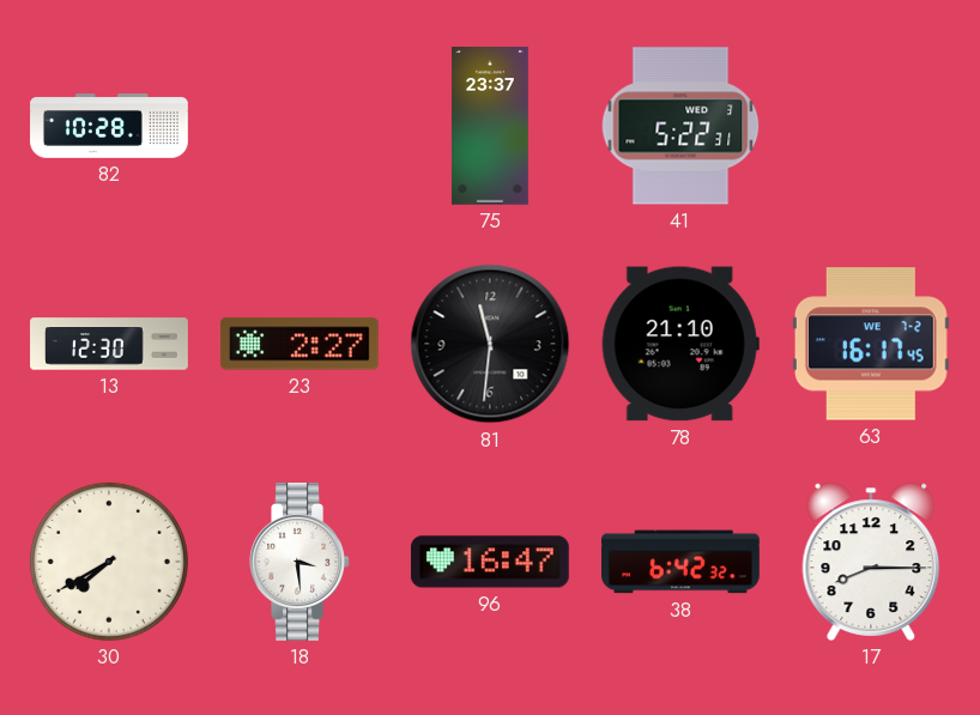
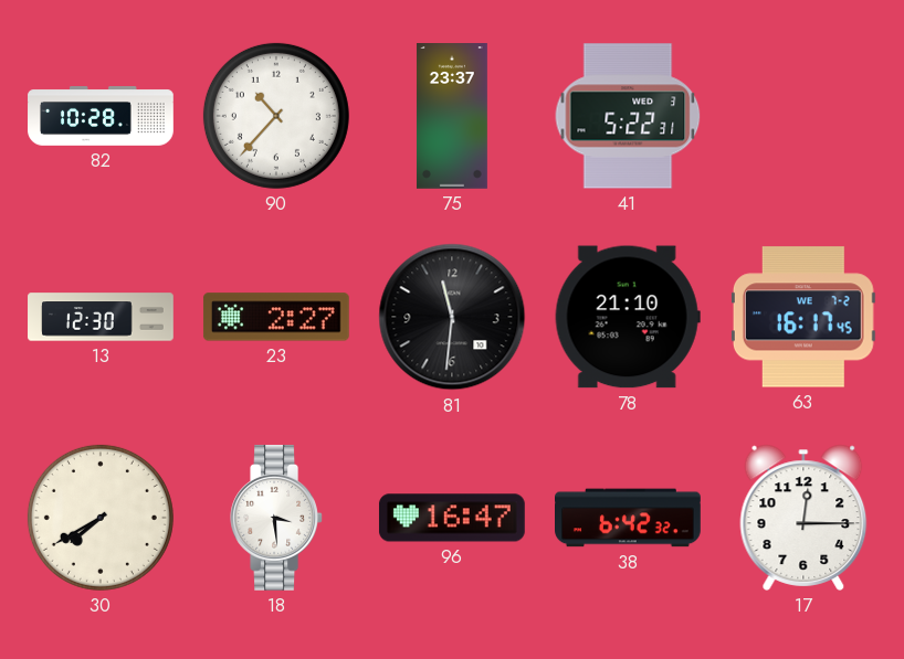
90: none -> 10:37
17: 8:15 -> 12:15
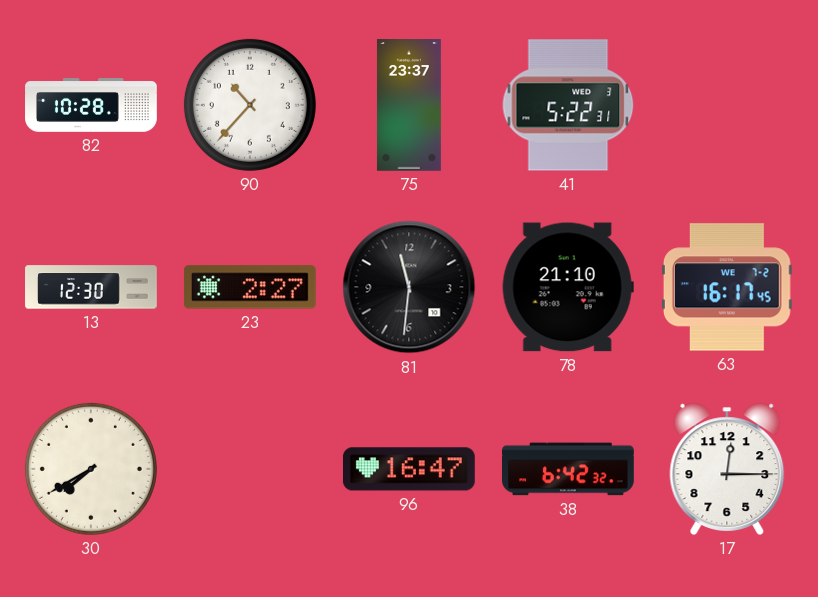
18: 3:29 -> none
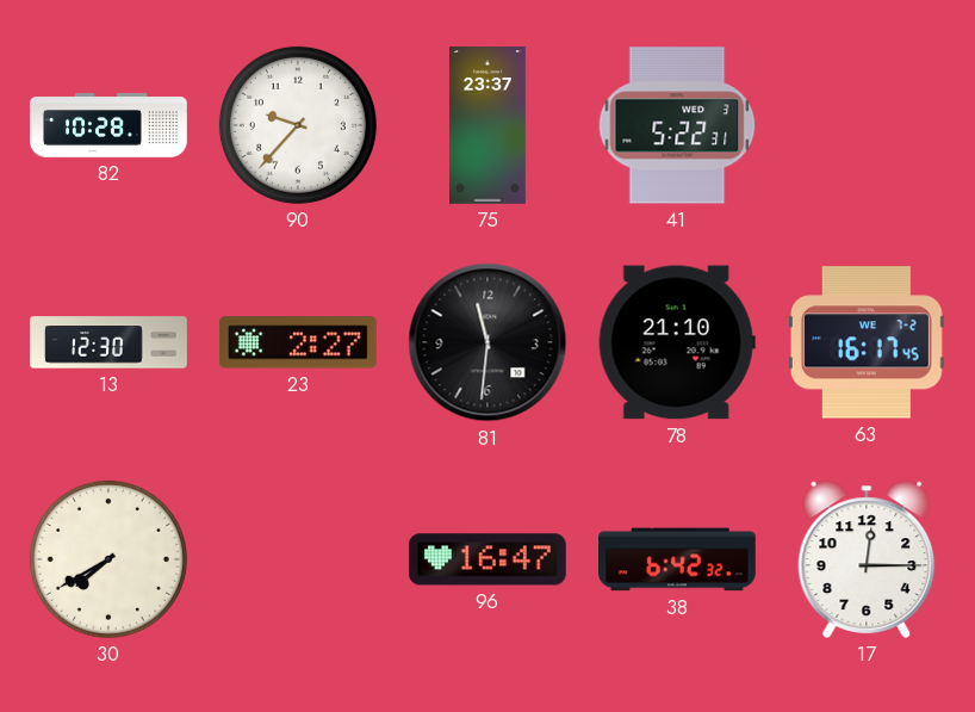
90: 10:37 -> 9:37
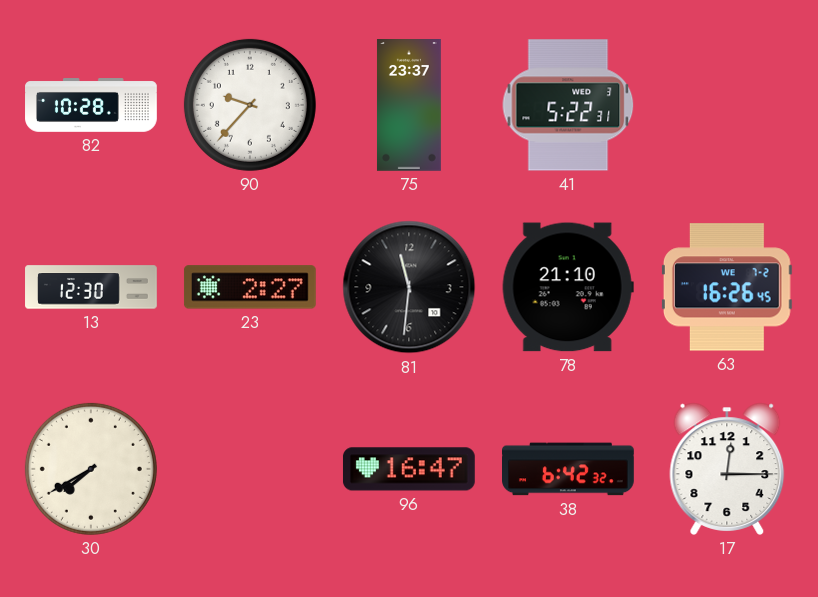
63: 16:17 -> 16:26
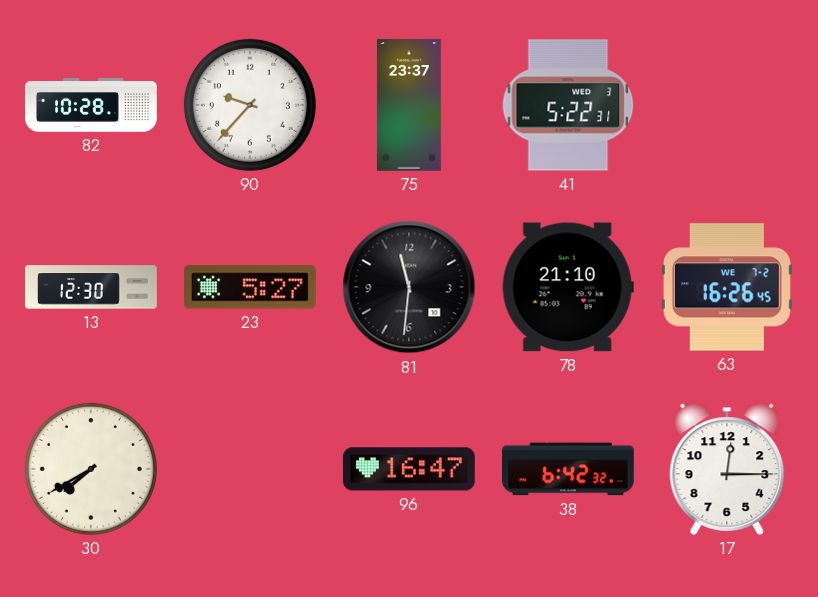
23: 2:27 -> 5:27
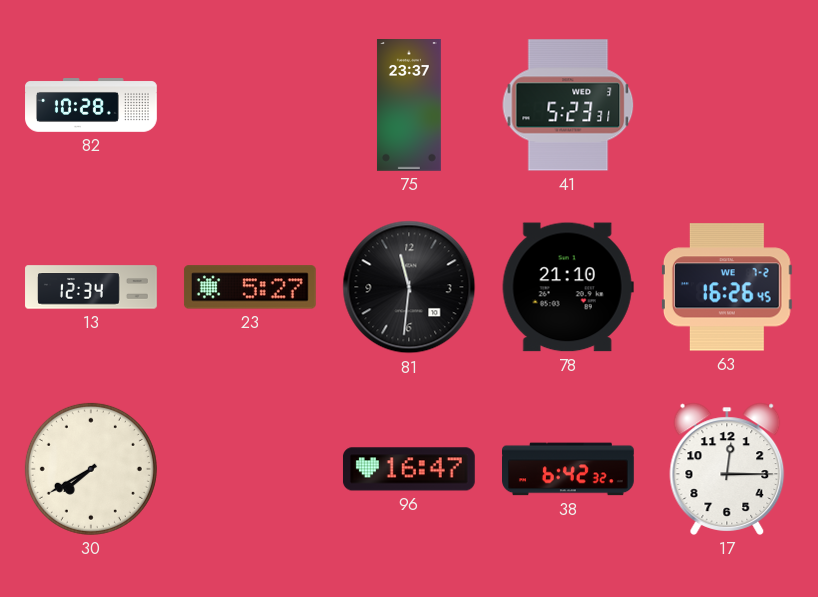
90: 9:37 -> none
41: 5:22 -> 5:23
13: 12:30 -> 12:34
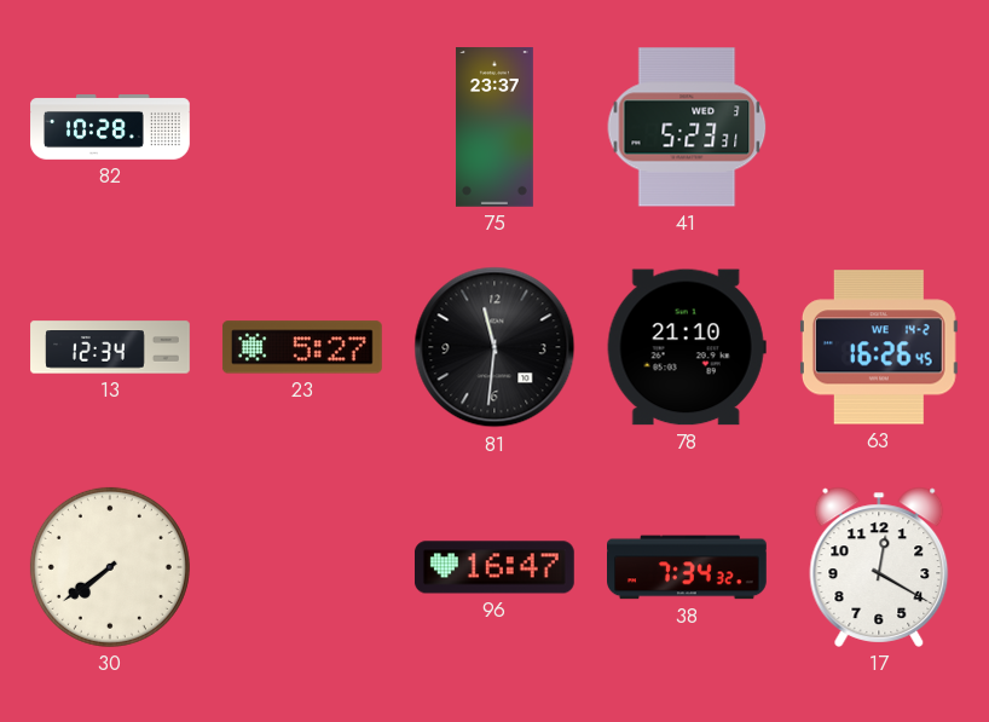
63 date: WE 7-2 -> WE 14-2
30: 7:40 -> 7:39
38: 6:42 -> 7:34
17: 12:15 -> 12:20
